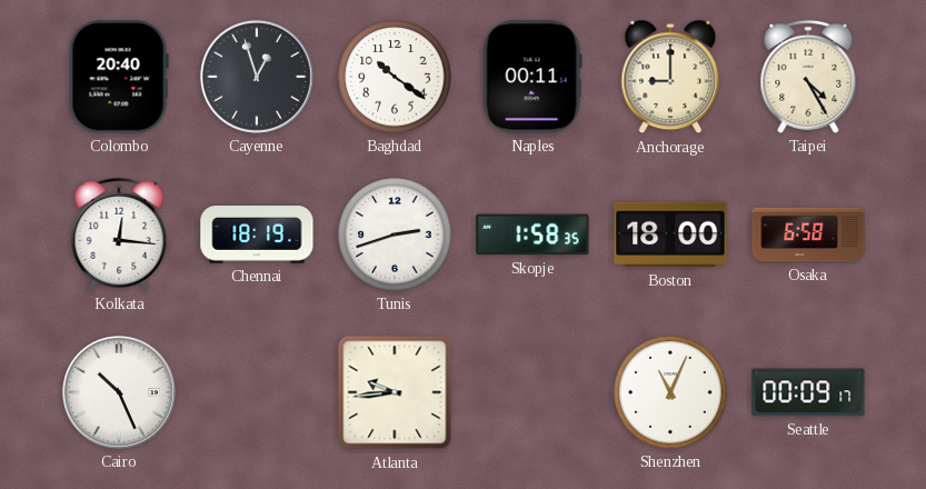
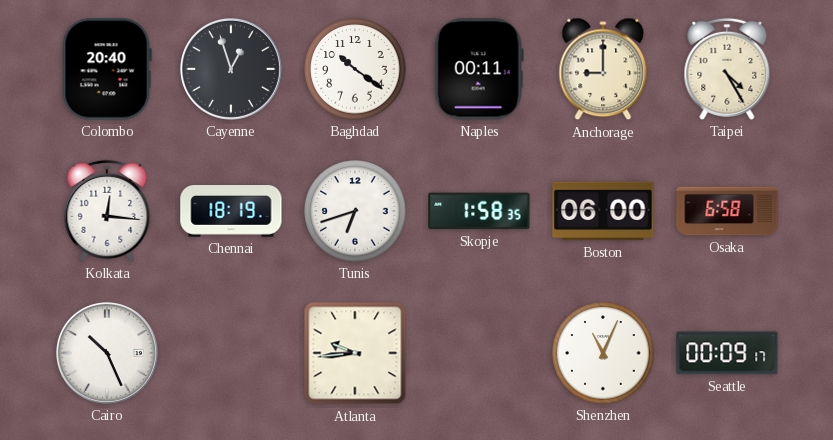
Tunis: 2:42 -> 6:42
Boston: 18:00 -> 06:00
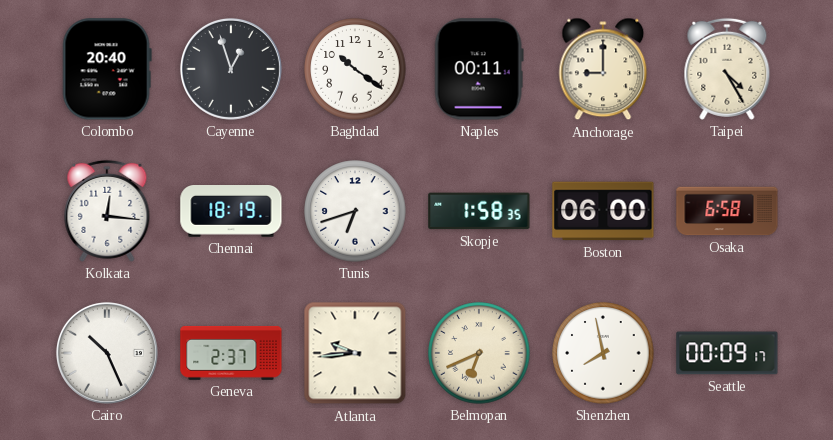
Geneva: none -> 2:37
Belmopan: none -> 6:41
Shenzhen: 11:04 -> 7:58
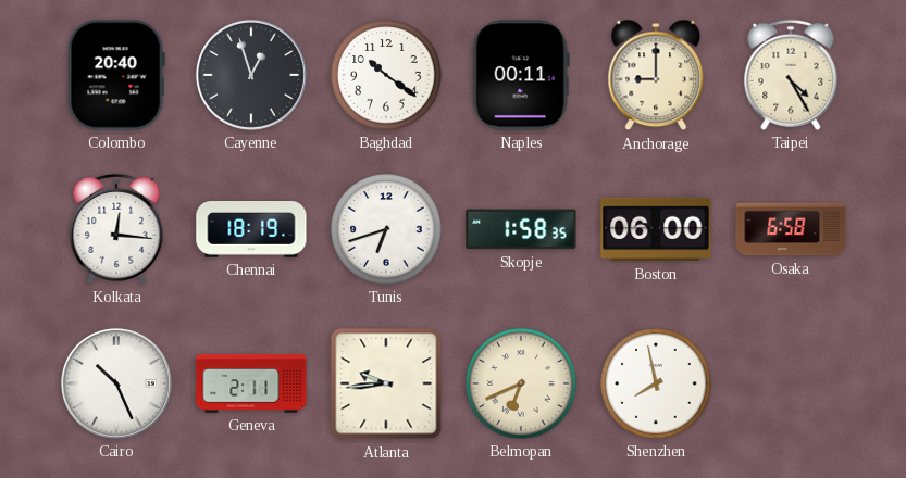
Geneva: 2:37 -> 2:11
Seattle: 00:09 -> none
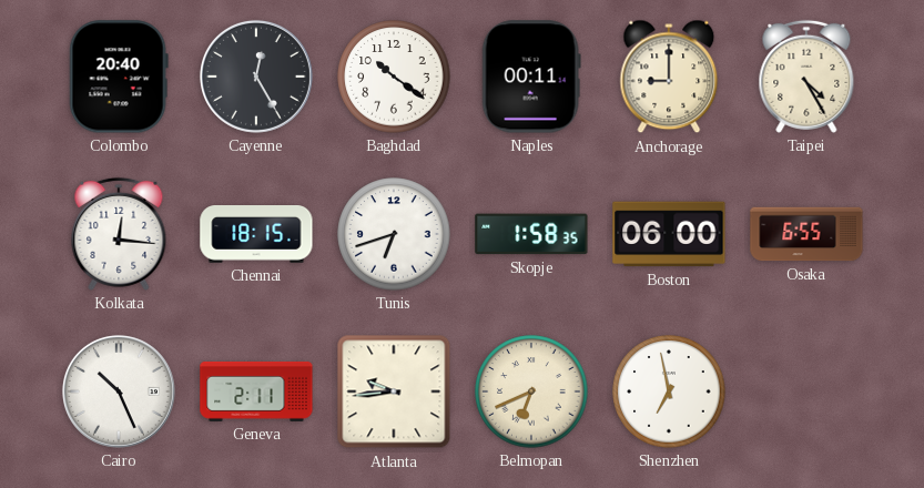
Cayenne: 12:57 -> 12:25
Chennai: 18:19 -> 18:15
Osaka: 6:58 -> 6:55
Shenzhen: 7:58 -> 6:58
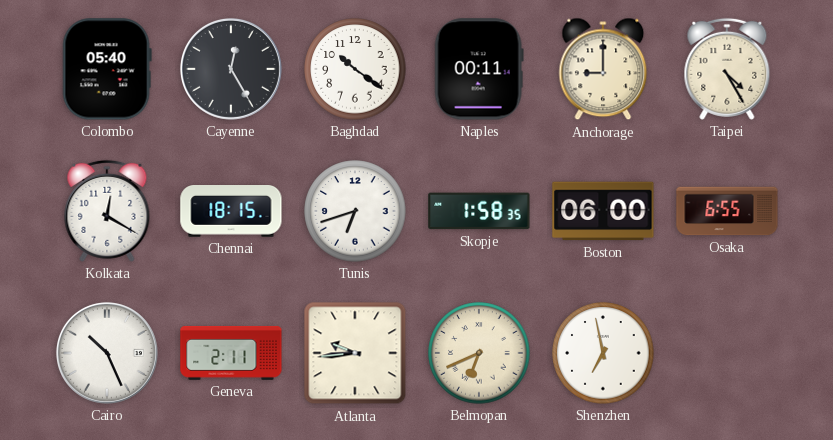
Colombo: 20:40 -> 05:40
Kolkata: 12:16 -> 12:20
